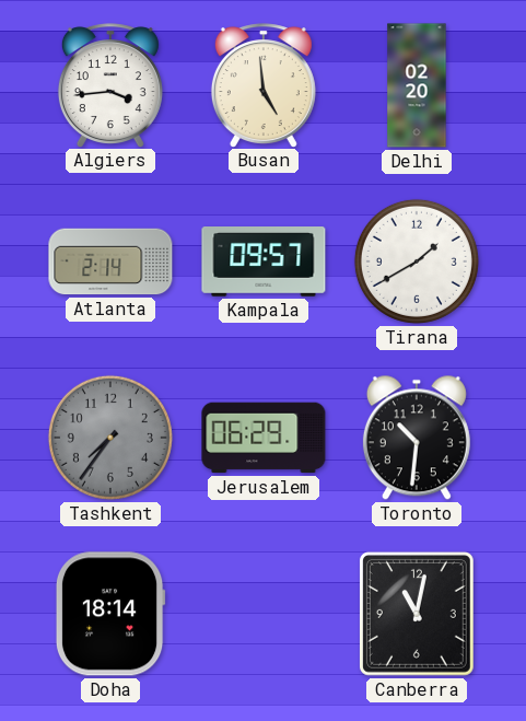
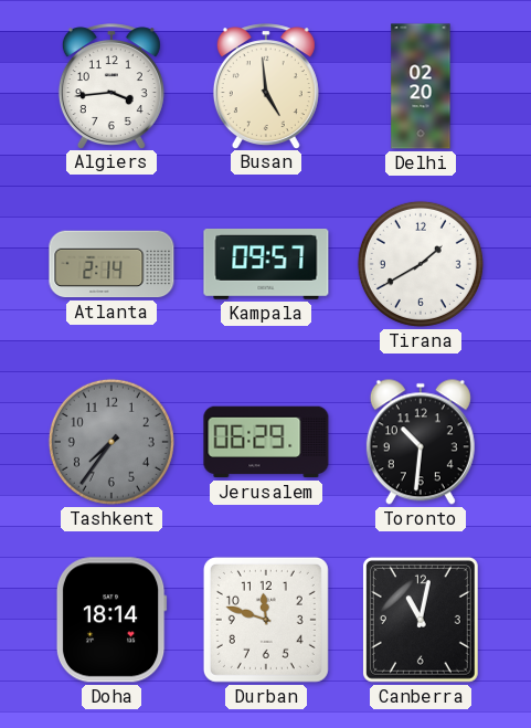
Durban: none -> 11:48
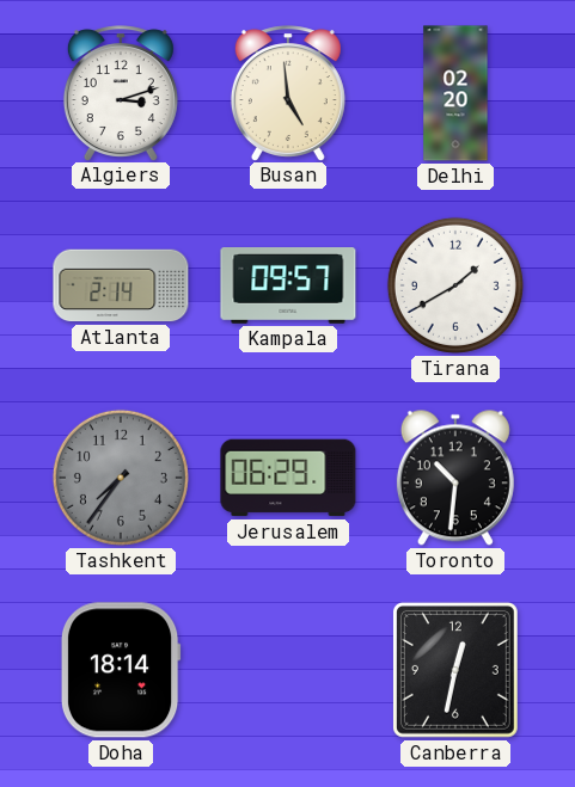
Algiers: 3:44 -> 3:12
Durban: 11:48 -> none
Canberra: 11:02 -> 12:32
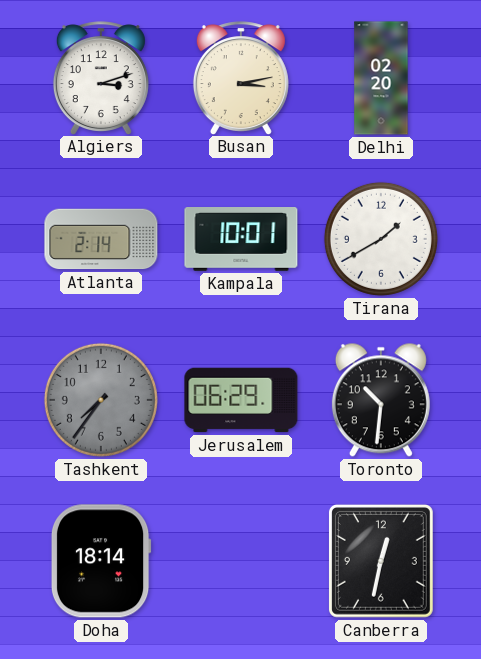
Busan: 4:59 -> 3:13
Kampala: 09:57 -> 10:01
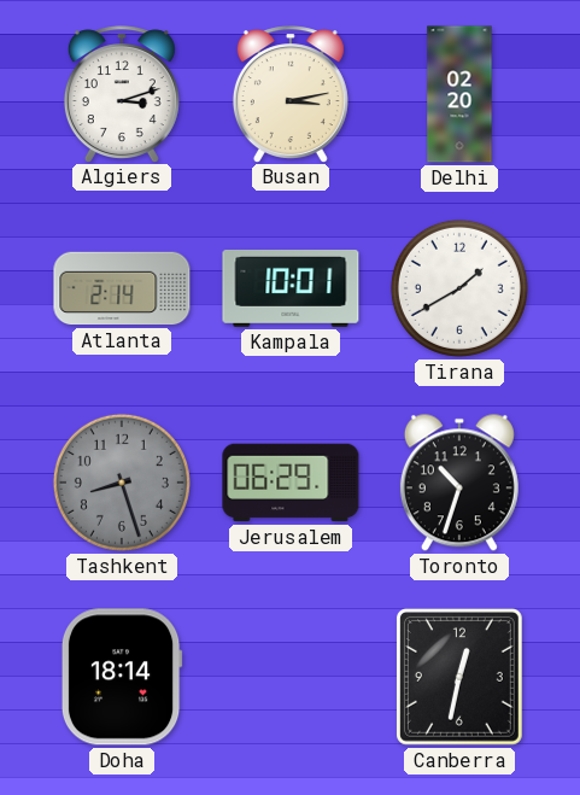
Tashkent: 7:36 -> 8:27
Toronto: 10:31 -> 10:33
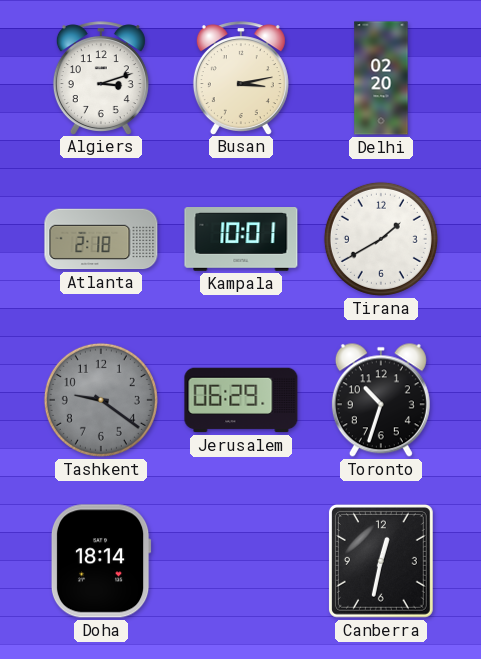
Atlanta: 2:14 -> 2:18
Tashkent: 8:27 -> 9:21
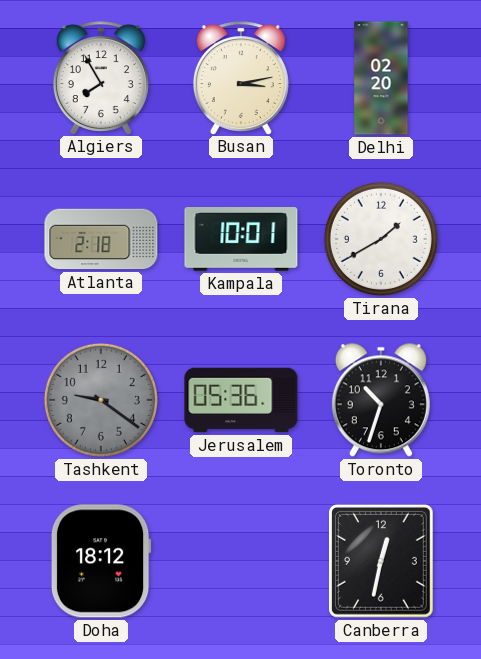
Algiers: 3:12 -> 7:55
Jerusalem: 06:29 -> 05:36
Doha: 18:14 -> 18:12
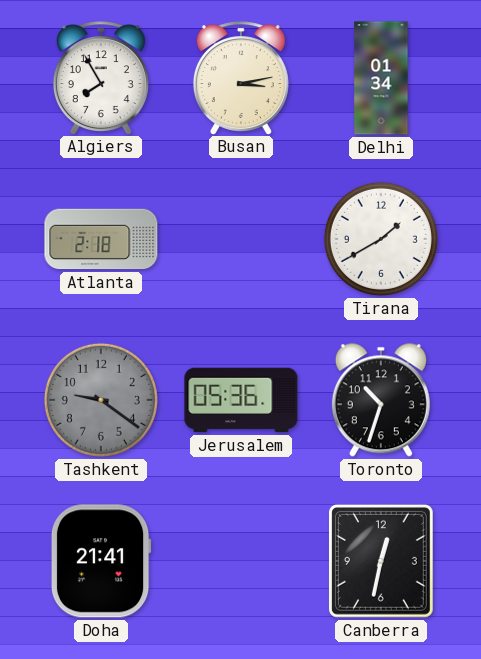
Delhi: 02:20 -> 01:34
Kampala: 10:01 -> none
Doha: 18:12 -> 21:41
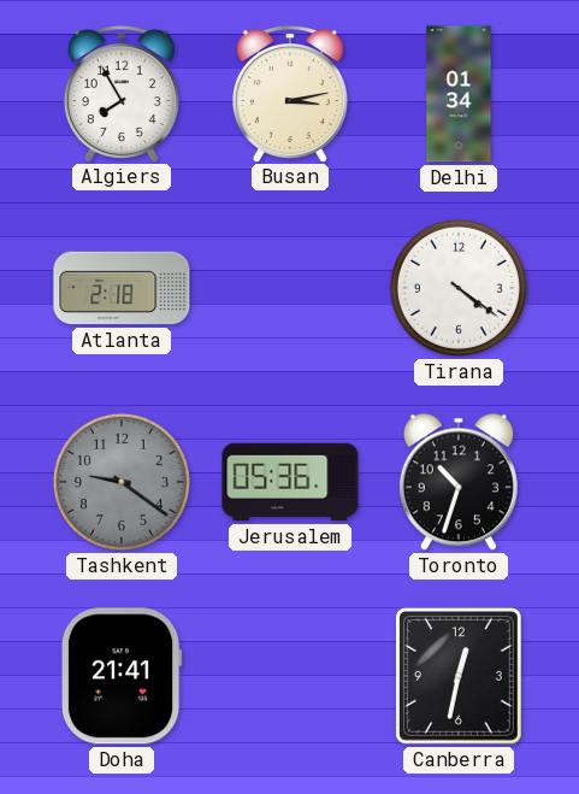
Tirana: 1:40 -> 4:21
